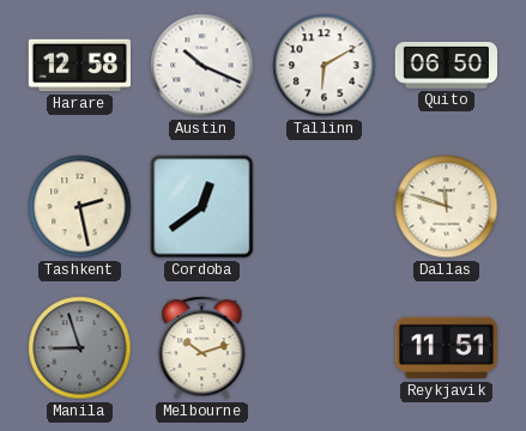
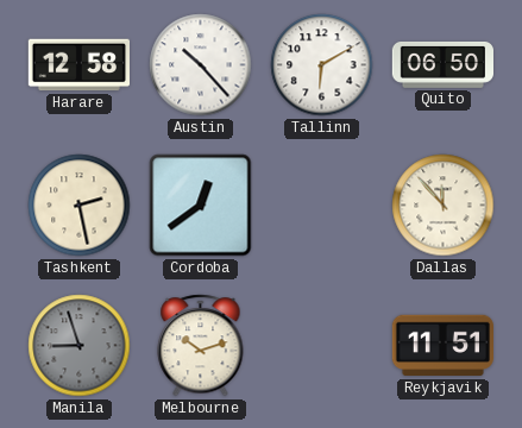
Austin: 10:19 -> 10:23
Dallas: 11:48 -> 11:53
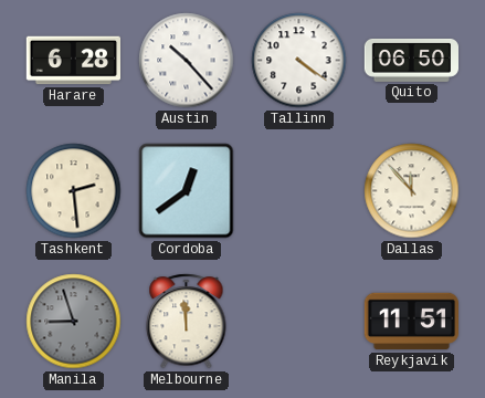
Harare: 12:58 -> 6:28
Tallinn: 6:10 -> 4:21
Tashkent: 2:28 -> 2:29
Melbourne: 10:12 -> 11:59
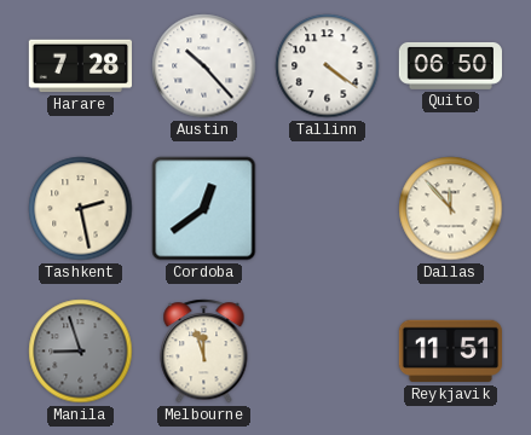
Harare: 6:28 -> 7:28
Tashkent: 2:29 -> 2:28
Melbourne: 11:59 -> 11:57
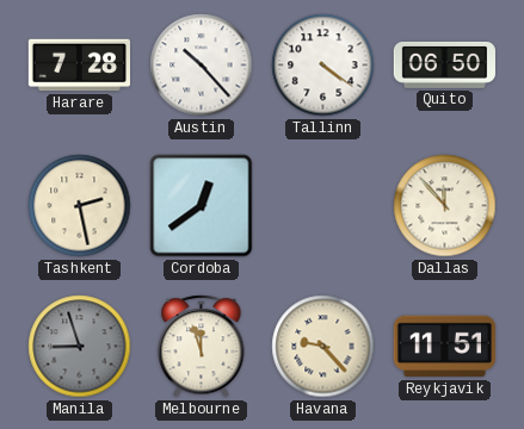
Havana: none -> 9:23
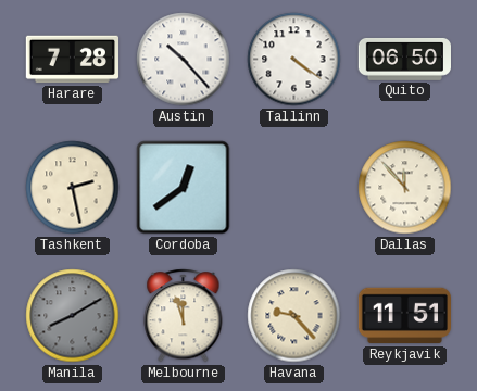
Manila: 8:57 -> 8:10
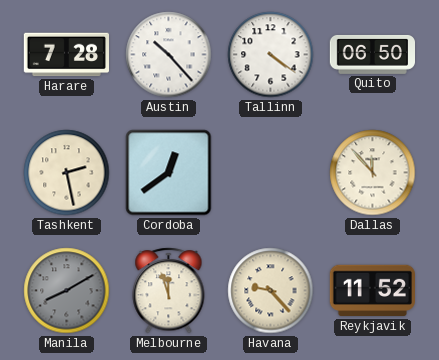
Reykjavik: 11:51 -> 11:52
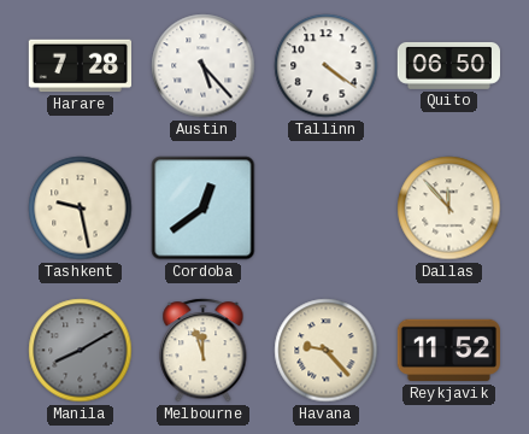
Austin: 10:23 -> 5:23
Tashkent: 2:28 -> 9:28
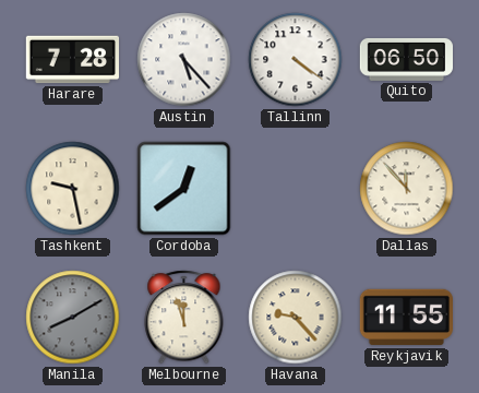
Reykjavik: 11:52 -> 11:55
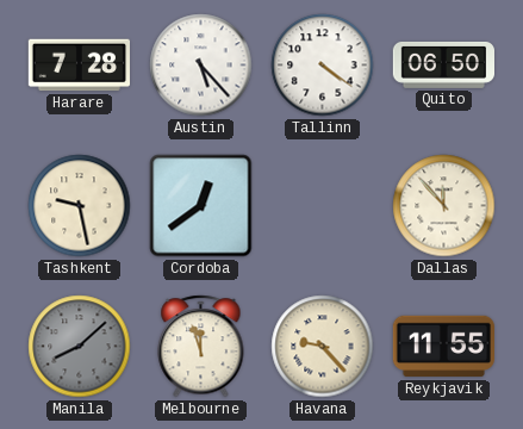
Manila: 8:10 -> 8:08
